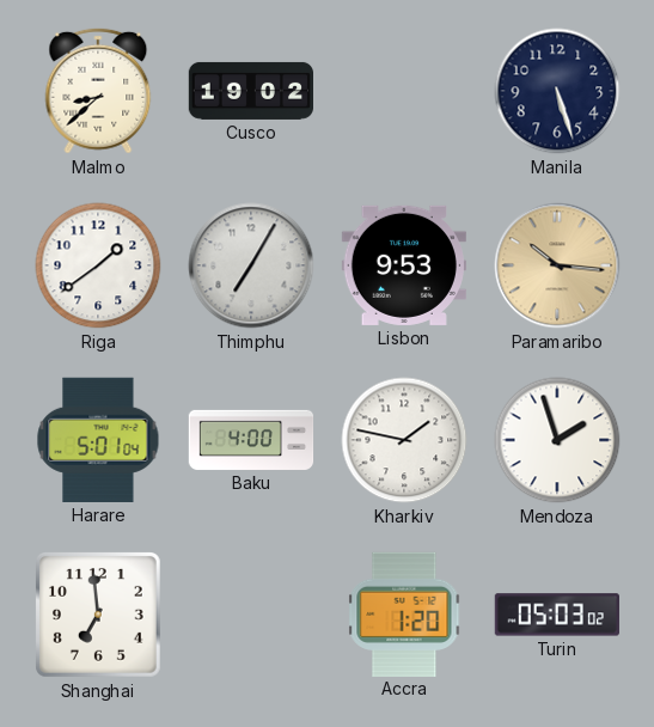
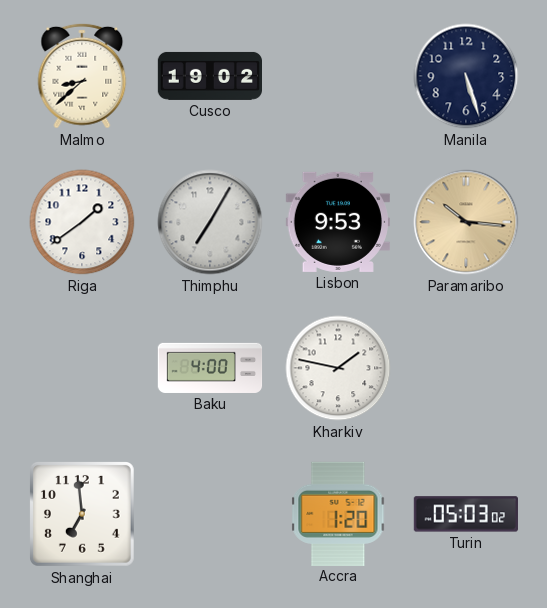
Harare: 5:01 -> none
Mendoza: 1:57 -> none
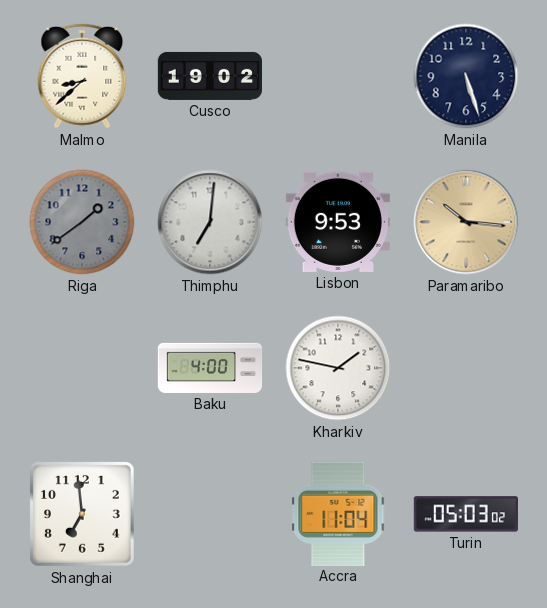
Riga dial: white -> grey
Thimphu: 7:05 -> 7:01
Accra: 1:20 -> 11:04
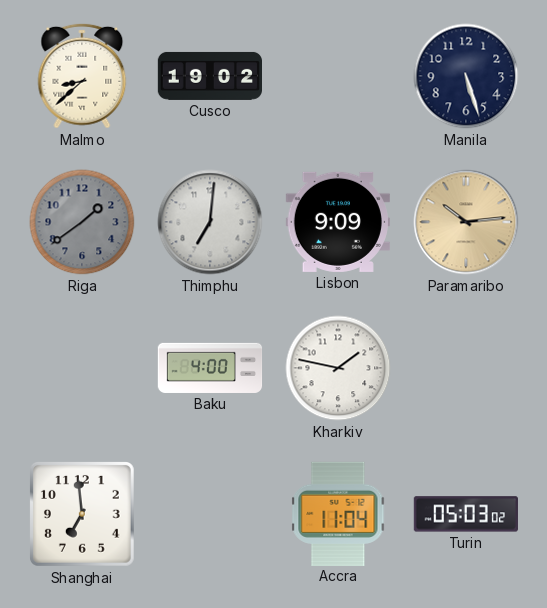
Lisbon: 9:53 -> 9:09
Paramaribo: 10:16 -> 10:14
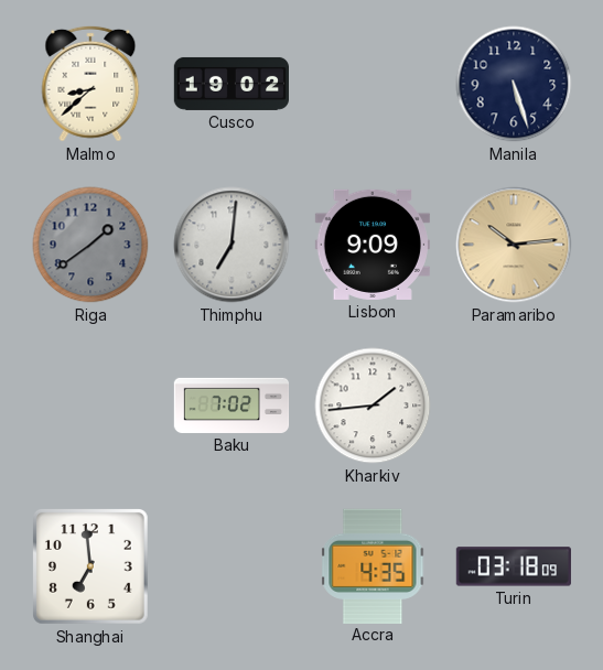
Baku: 4:00 -> 7:02
Kharkiv: 1:47 -> 1:44
Accra: 11:04 -> 4:35
Turin: 05:03 -> 03:18
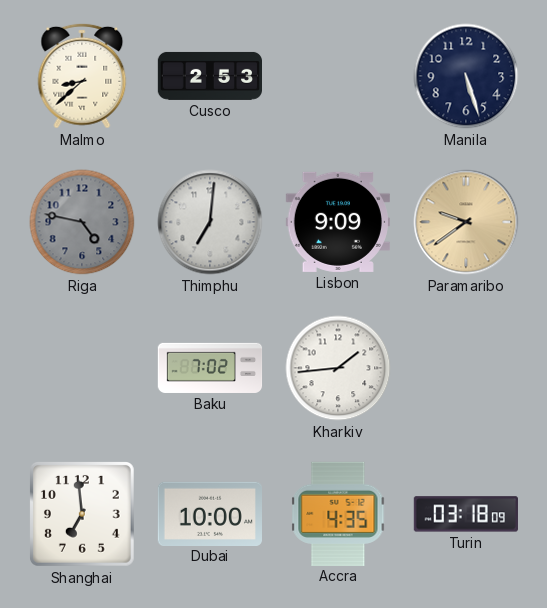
Cusco: 19:02 -> 2:53
Riga: 1:39 -> 4:47
Paramaribo: 10:14 -> 9:39
Dubai: none -> 10:00
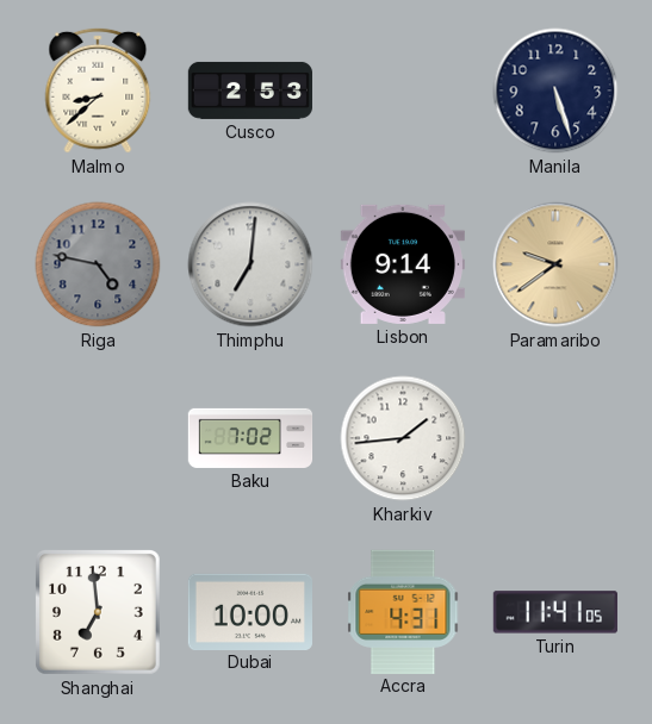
Lisbon: 9:09 -> 9:14
Accra: 4:35 -> 4:31
Turin: 03:18 -> 11:41
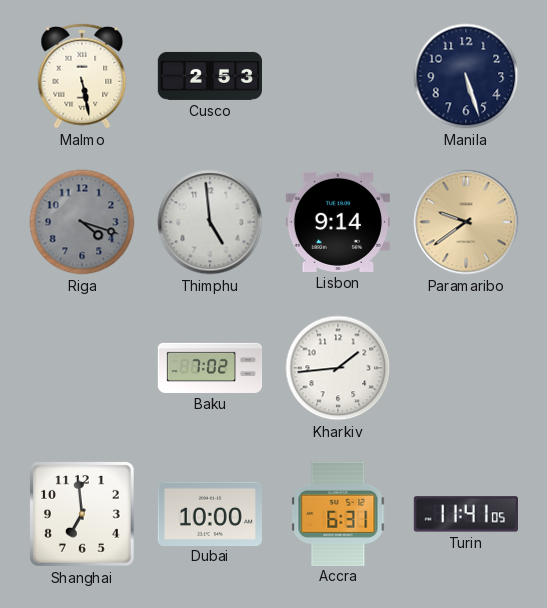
Malmo: 8:38 -> 5:28
Riga: 4:47 -> 4:18
Thimphu: 7:01 -> 4:59
Accra: 4:31 -> 6:31
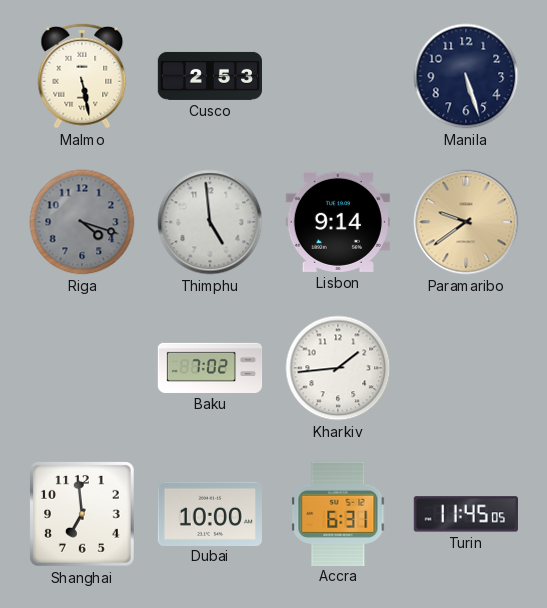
Turin: 11:41 -> 11:45
